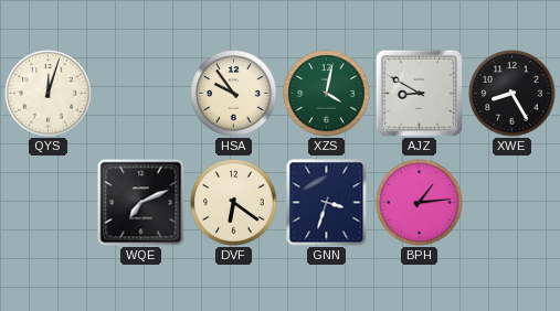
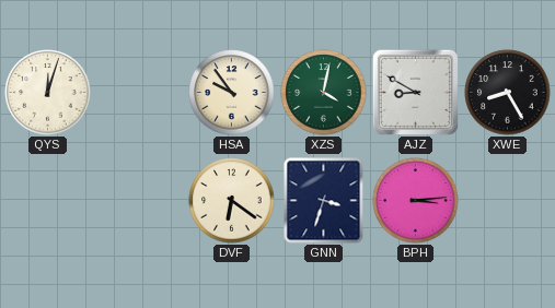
WQE: 7:11 -> none
BPH: 1:14 -> 3:14
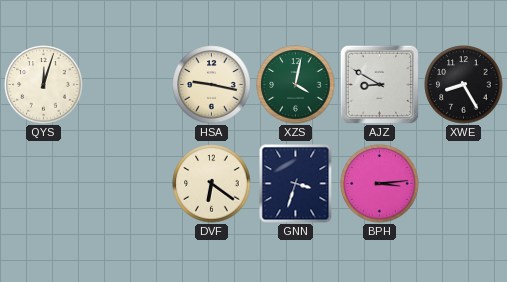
HSA: 9:54 -> 9:17
